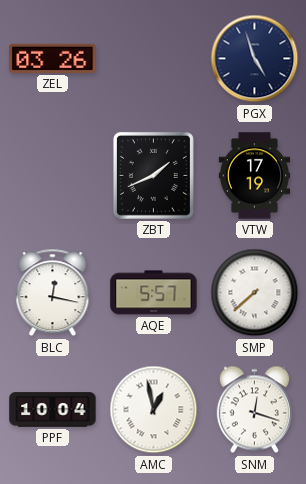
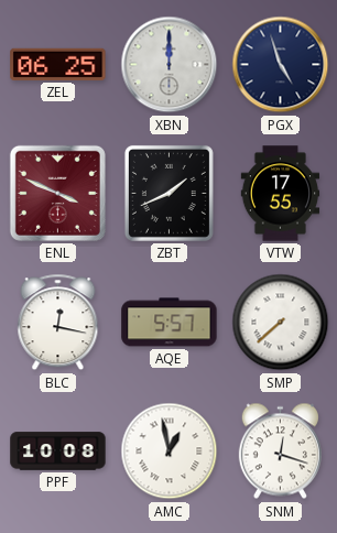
ZEL: 03:26 -> 06:25
XBN: none -> 12:00
ENL: none -> 3:49
VTW: 17:19 -> 17:55
PPF: 10:04 -> 10:08
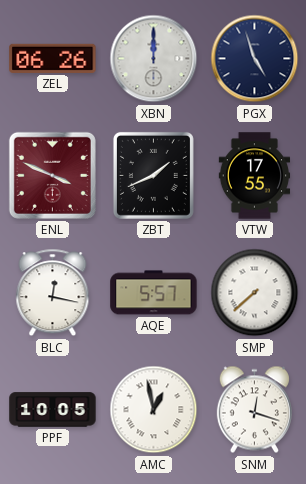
ZEL: 06:25 -> 06:26
PPF: 10:08 -> 10:05
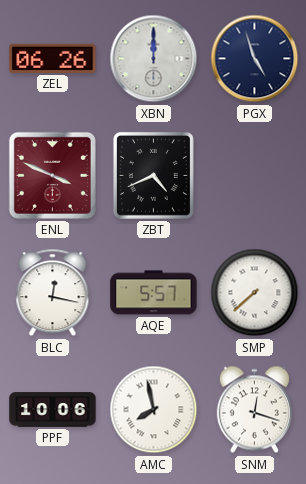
ZBT: 1:41 -> 4:41
VTW: 17:55 -> none
PPF: 10:05 -> 10:06
AMC: 12:58 -> 7:58
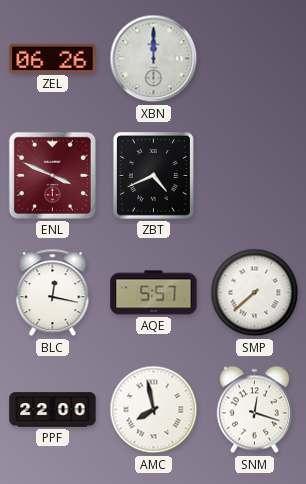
PGX: 4:57 -> none
PPF: 10:06 -> 22:00
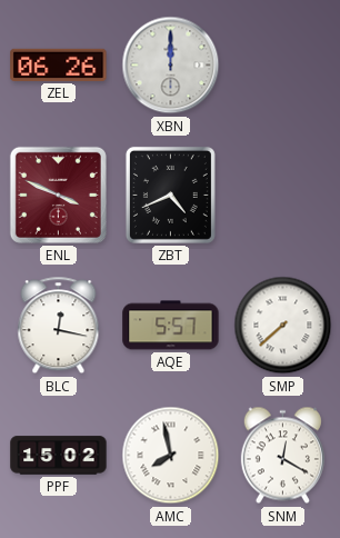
PPF: 22:00 -> 15:02
SNM: 12:18 -> 12:20
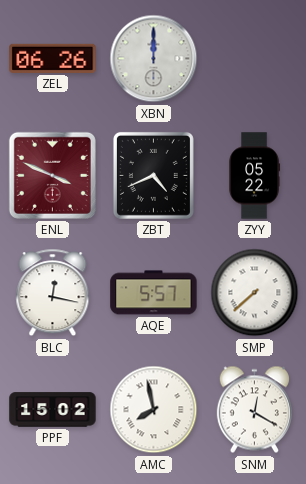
ZYY: none -> 05:22
